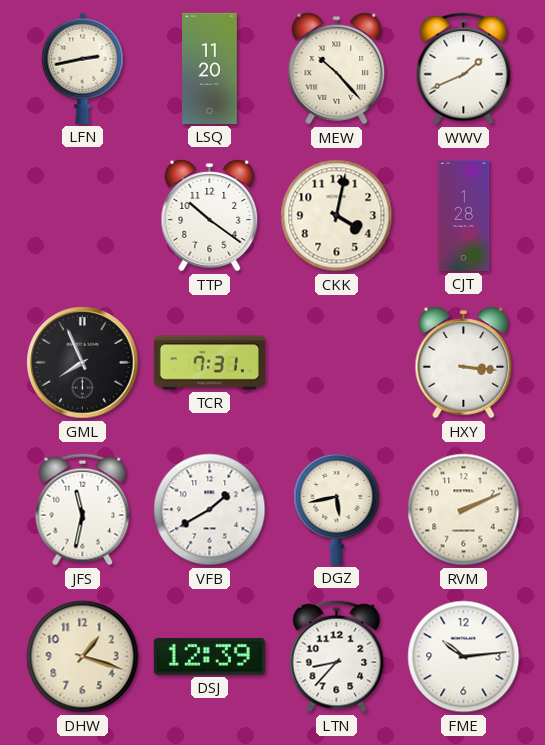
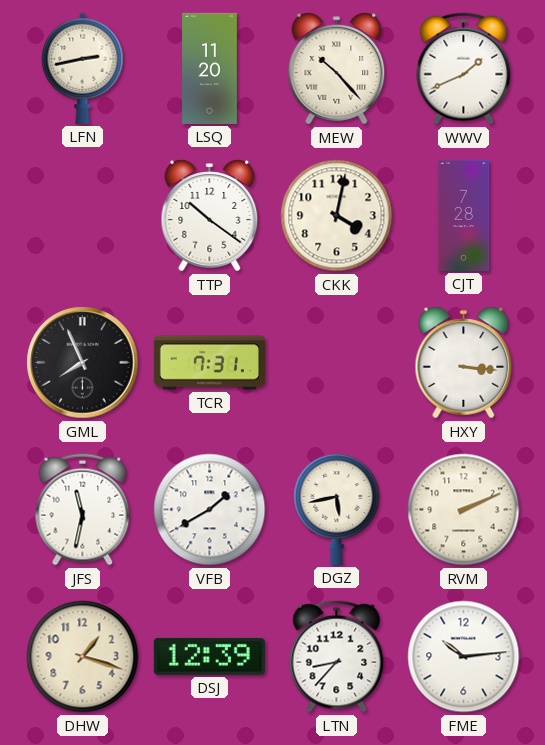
CJT: 1:28 -> 7:28
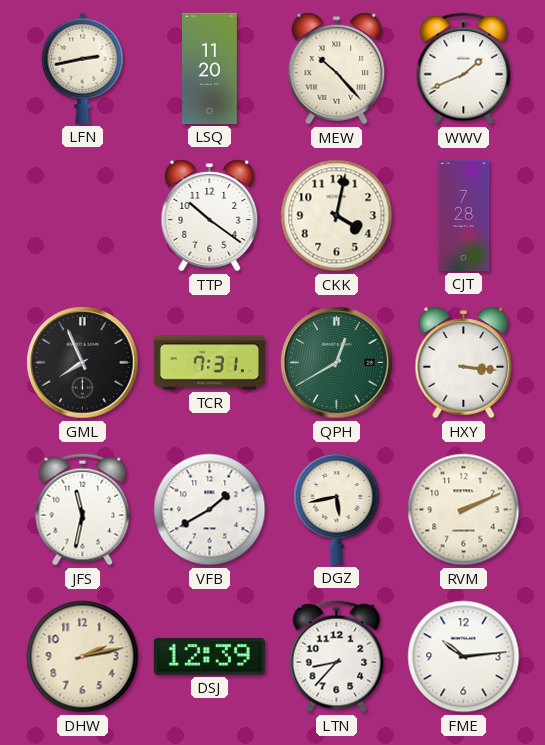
QPH: none -> 12:40
DHW: 1:18 -> 2:13
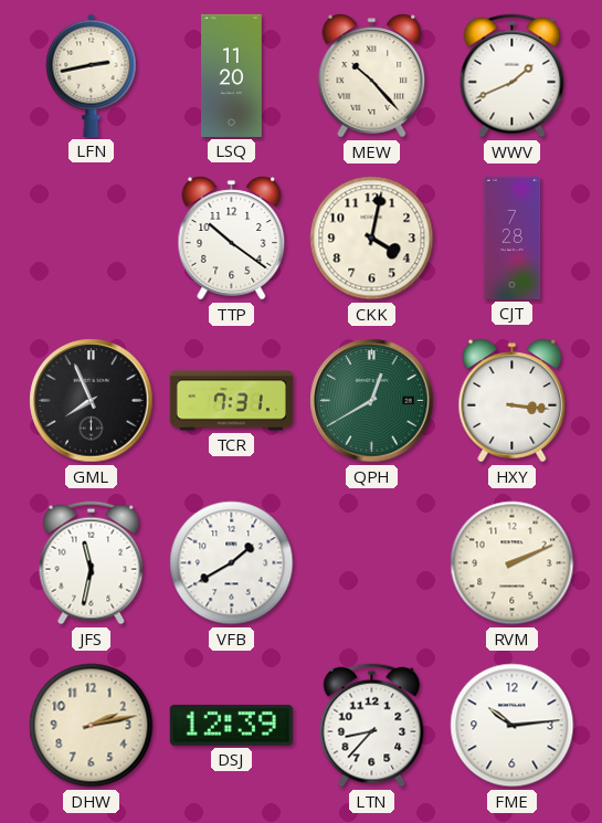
DGZ: 5:43 -> none
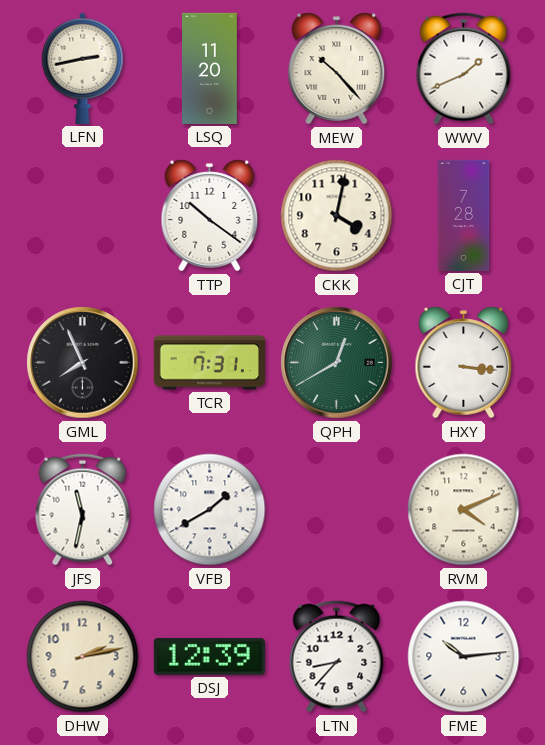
RVM: 2:11 -> 4:11
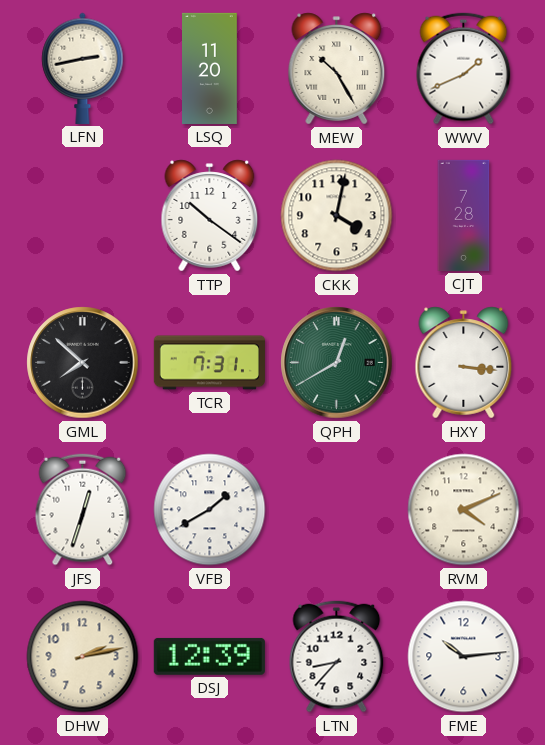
MEW: 10:23 -> 10:25
GML: 7:56 -> 7:52
JFS: 11:32 -> 12:33
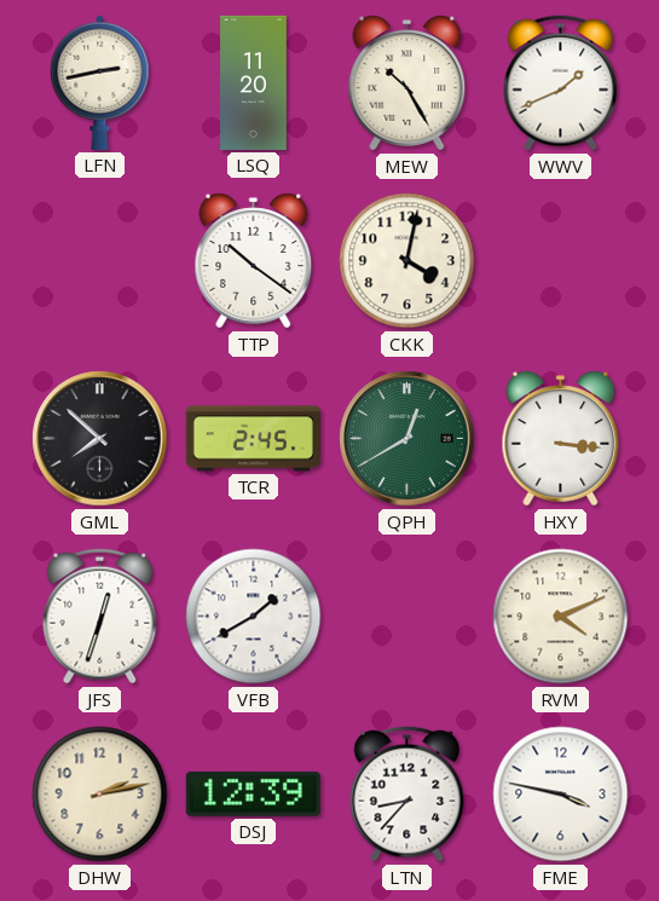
CJT: 7:28 -> none
TCR: 7:31 -> 2:45
FME: 10:14 -> 3:47
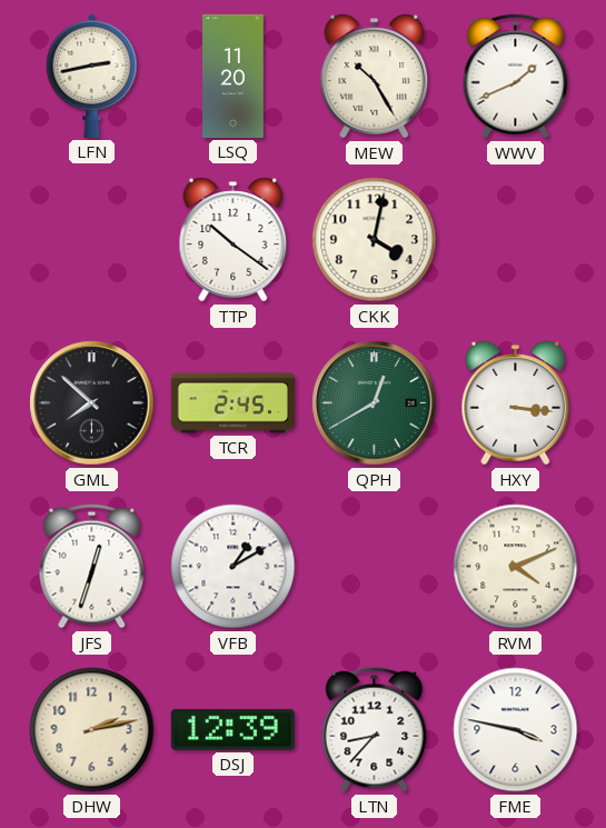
VFB: 1:40 -> 1:10
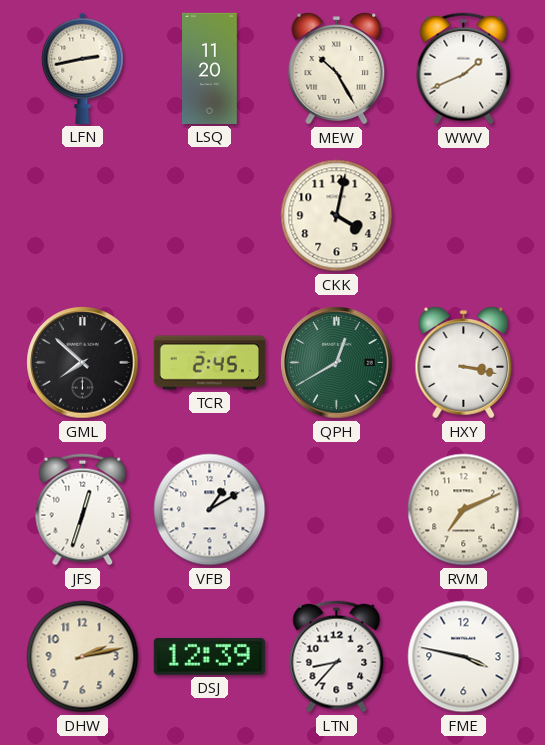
TTP: 10:21 -> none
HXY: 3:16 -> 3:17
RVM: 4:11 -> 7:11
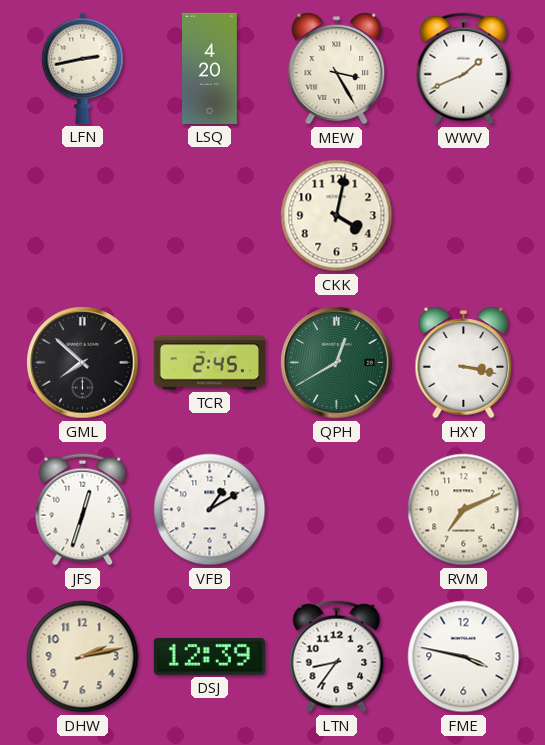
LSQ: 11:20 -> 4:20
MEW: 10:25 -> 3:25
LTN: 8:37 -> 8:36
